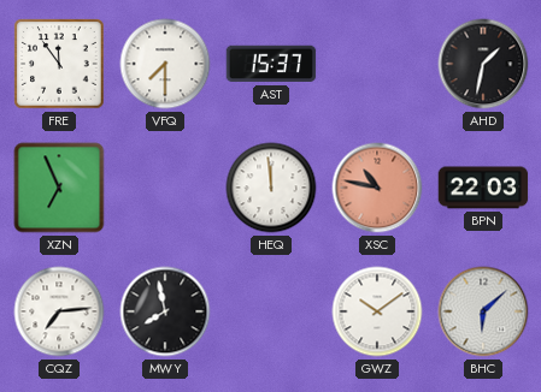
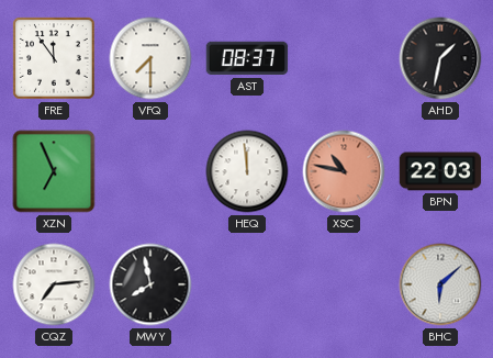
AST: 15:37 -> 08:37
GWZ: 10:09 -> none
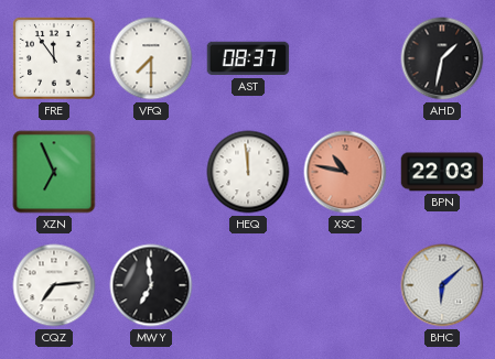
MWY: 7:58 -> 6:59
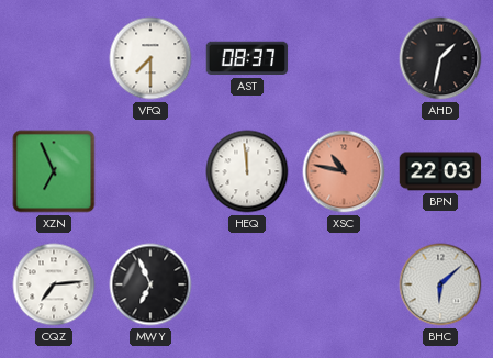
FRE: 11:54 -> none
MWY: 6:59 -> 6:56
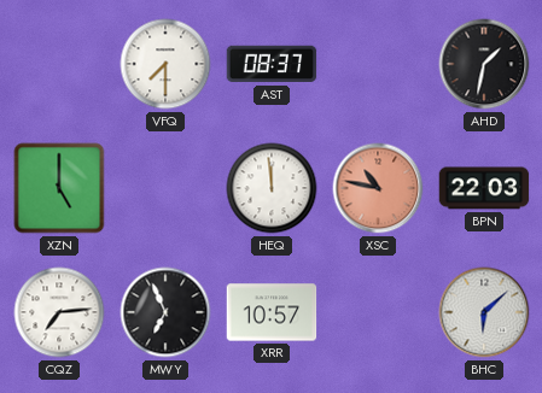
XZN: 6:56 -> 5:00
XRR: none -> 10:57
